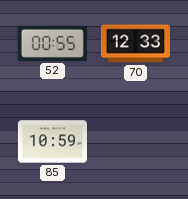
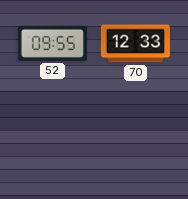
52: 00:55 -> 09:55
85: 10:59 -> none
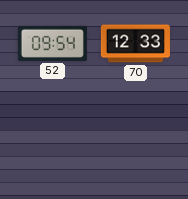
52: 09:55 -> 09:54
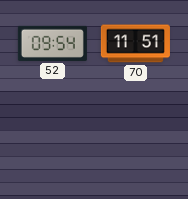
70: 12:33 -> 11:51
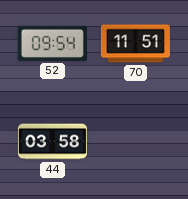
44: none -> 03:58
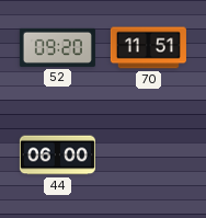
52: 09:54 -> 09:20
44: 03:58 -> 06:00
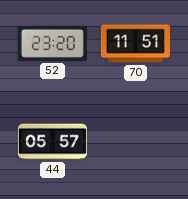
52: 09:20 -> 23:20
44: 06:00 -> 05:57
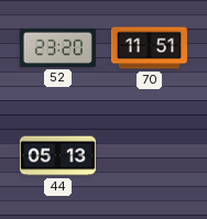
44: 05:57 -> 05:13
